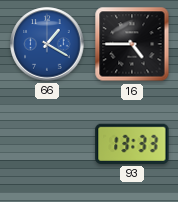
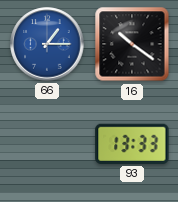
66: 1:20 -> 1:15
16: 4:45 -> 10:21
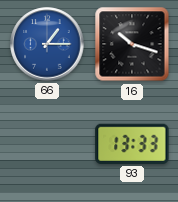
16: 10:21 -> 10:18
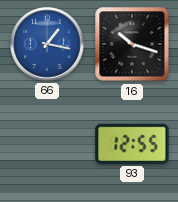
66: 1:15 -> 1:17
93: 13:33 -> 12:55
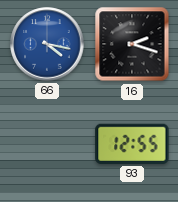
66: 1:17 -> 4:17
16: 10:18 -> 2:18
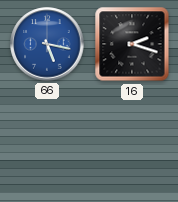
66: 4:17 -> 5:17
93: 12:55 -> none
